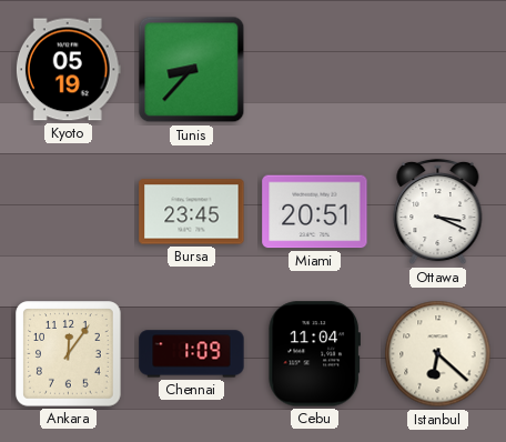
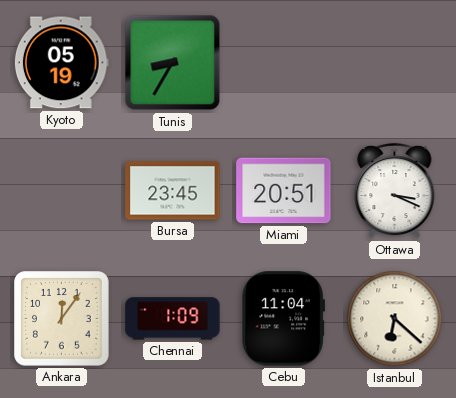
Tunis: 8:37 -> 8:35
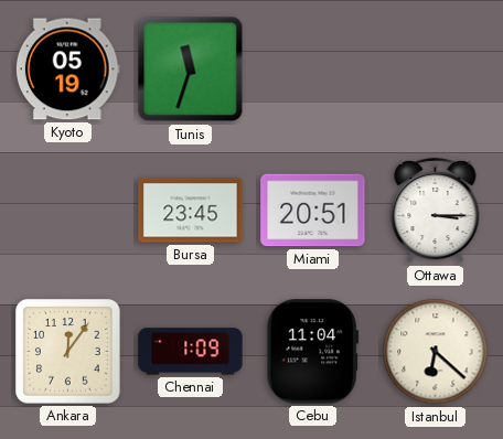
Tunis: 8:35 -> 11:33
Ottawa: 3:19 -> 3:15
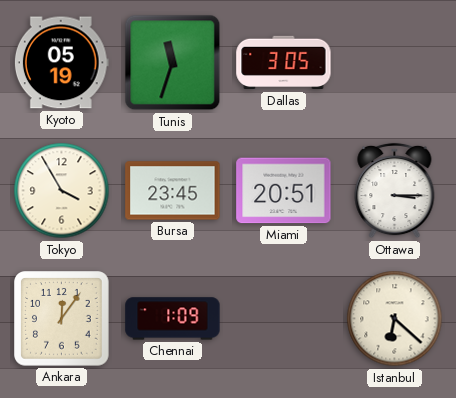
Dallas: none -> 3:05
Tokyo: none -> 3:55
Cebu: 11:04 -> none
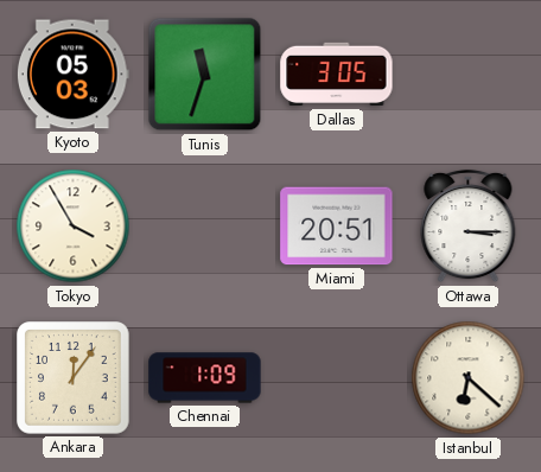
Kyoto: 05:19 -> 05:03
Bursa: 23:45 -> none
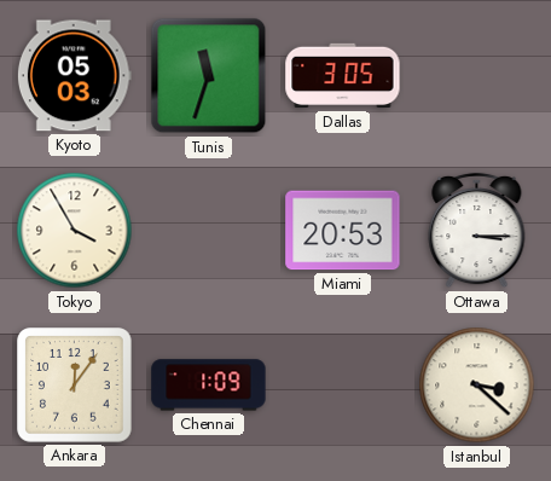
Miami: 20:51 -> 20:53
Istanbul: 6:22 -> 3:22
